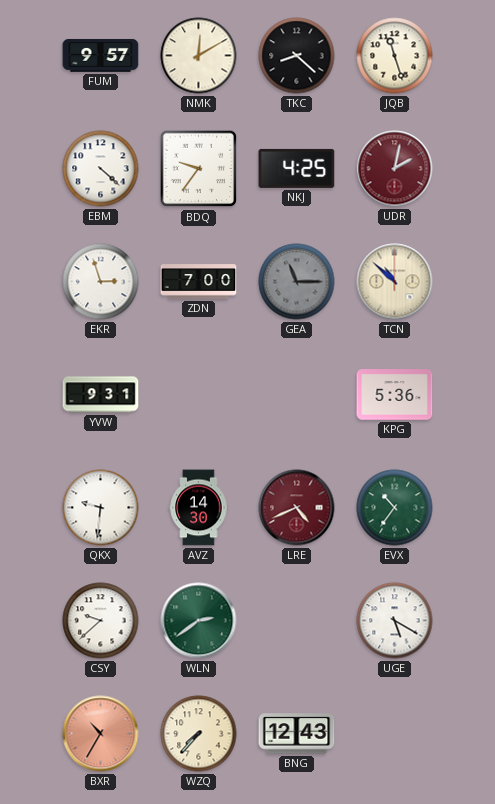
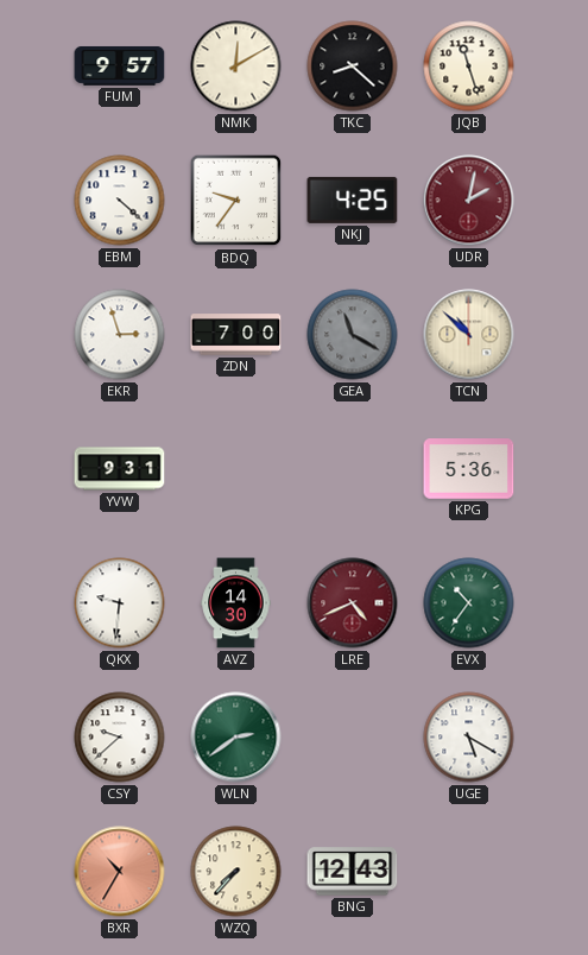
GEA: 11:15 -> 11:20
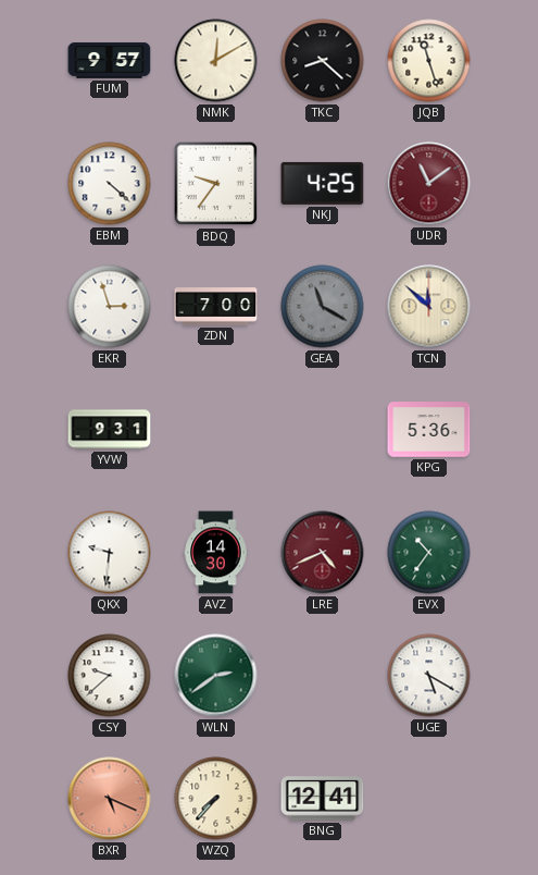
UDR: 2:02 -> 11:09
TCN: 10:52 -> 11:52
BXR: 10:35 -> 5:19
BNG: 12:43 -> 12:41
